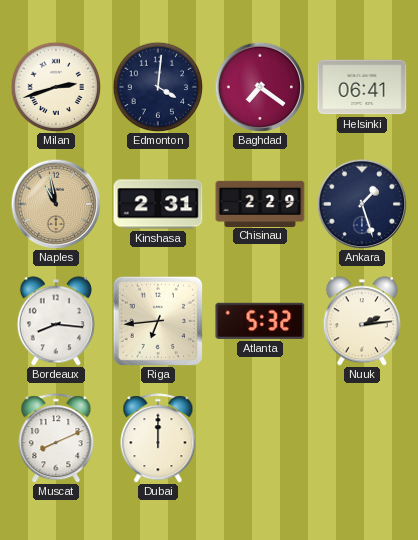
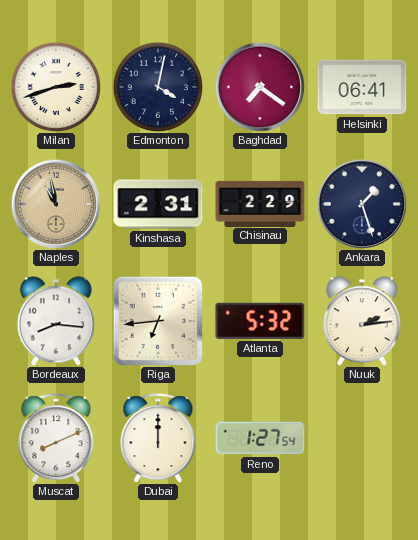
Edmonton: 4:01 -> 4:02
Reno: none -> 1:27
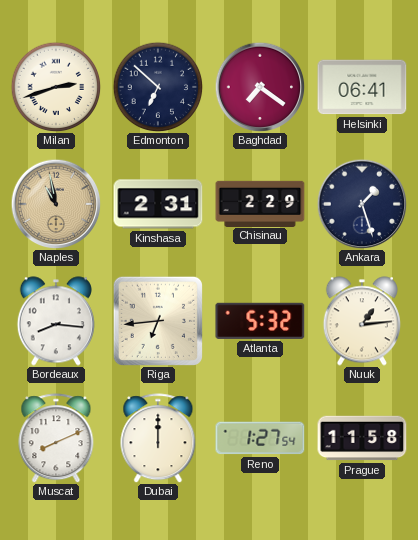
Edmonton: 4:02 -> 6:52
Nuuk: 2:14 -> 1:14
Prague: none -> 11:58
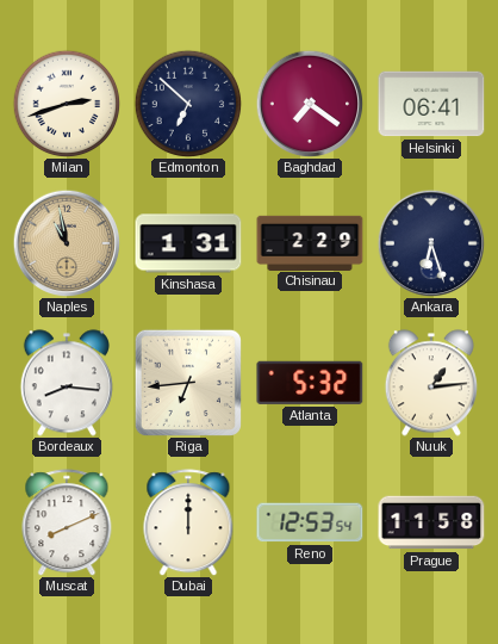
Kinshasa: 2:31 -> 1:31
Ankara: 1:27 -> 6:27
Reno: 1:27 -> 12:53
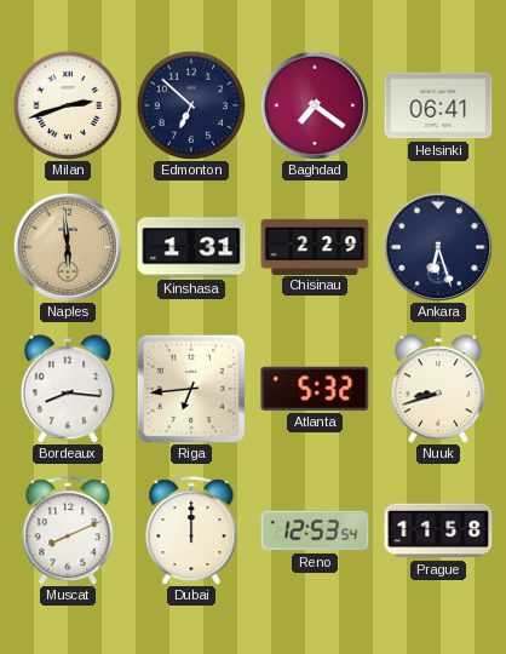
Naples: 10:58 -> 5:59
Nuuk: 1:14 -> 8:42
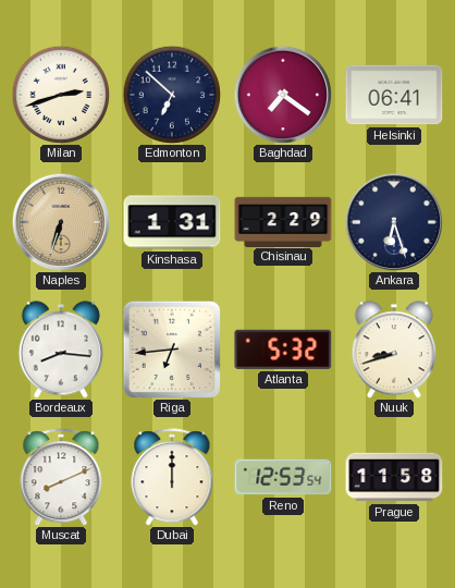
Naples: 5:59 -> 6:33
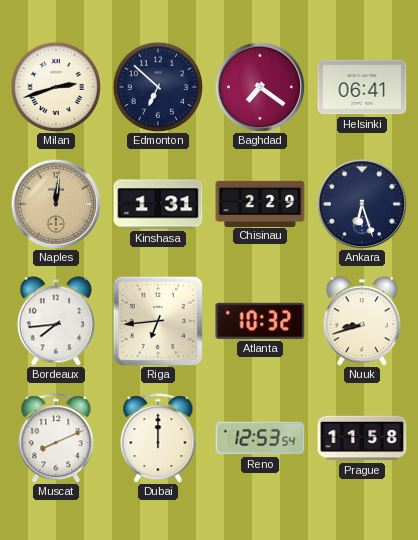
Naples: 6:33 -> 12:01
Bordeaux: 8:16 -> 7:44
Atlanta: 5:32 -> 10:32
